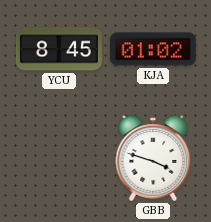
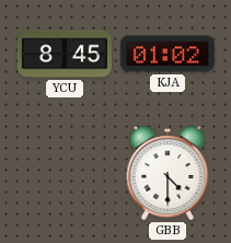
GBB: 3:48 -> 4:30
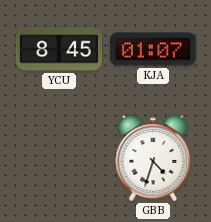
KJA: 01:02 -> 01:07
GBB: 4:30 -> 4:33
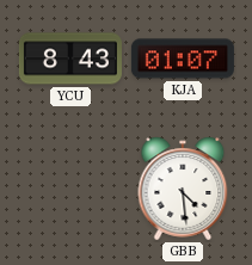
YCU: 8:45 -> 8:43
GBB: 4:33 -> 4:29
